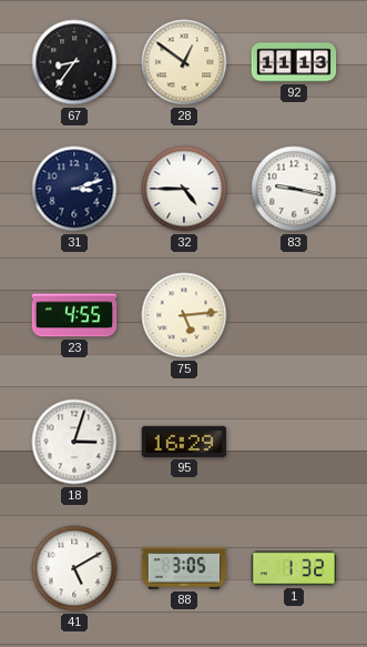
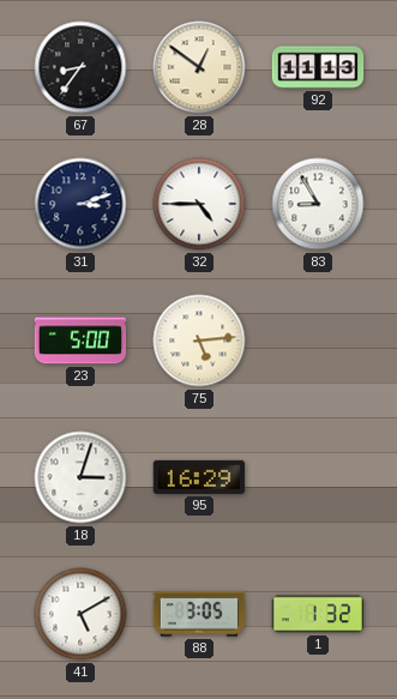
83: 9:17 -> 8:55
23: 4:55 -> 5:00
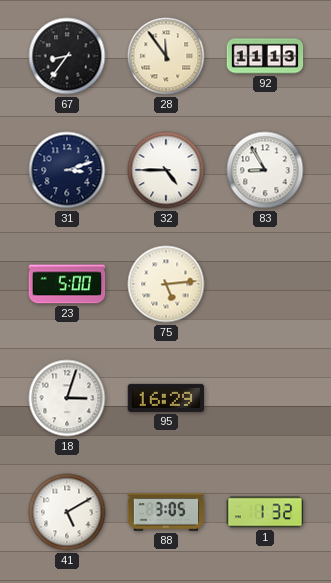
28: 12:51 -> 11:54
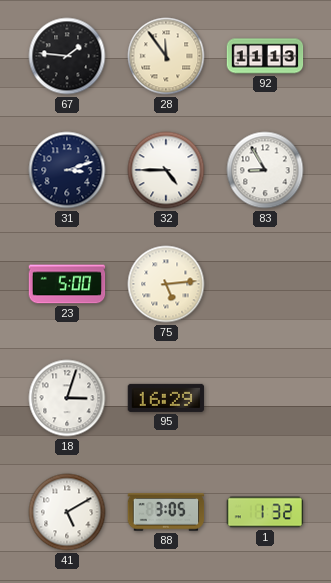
67: 8:36 -> 1:46
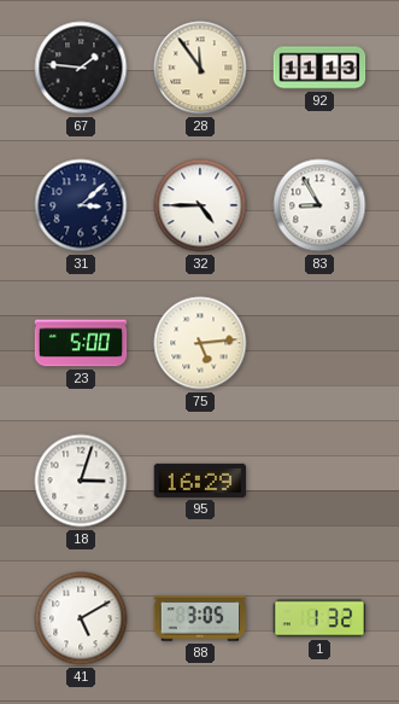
31: 3:12 -> 3:08
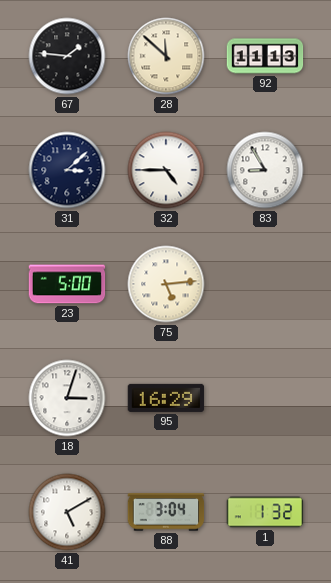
28: 11:54 -> 11:52
88: 3:05 -> 3:04
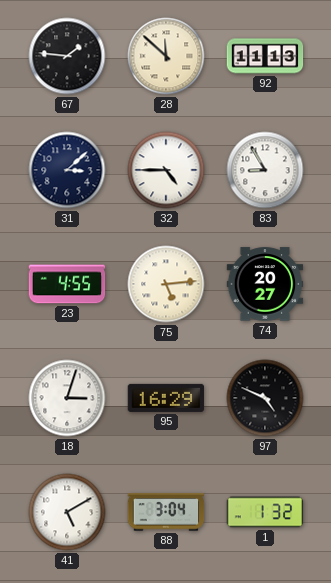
23: 5:00 -> 4:55
74: none -> 20:27
97: none -> 4:49
